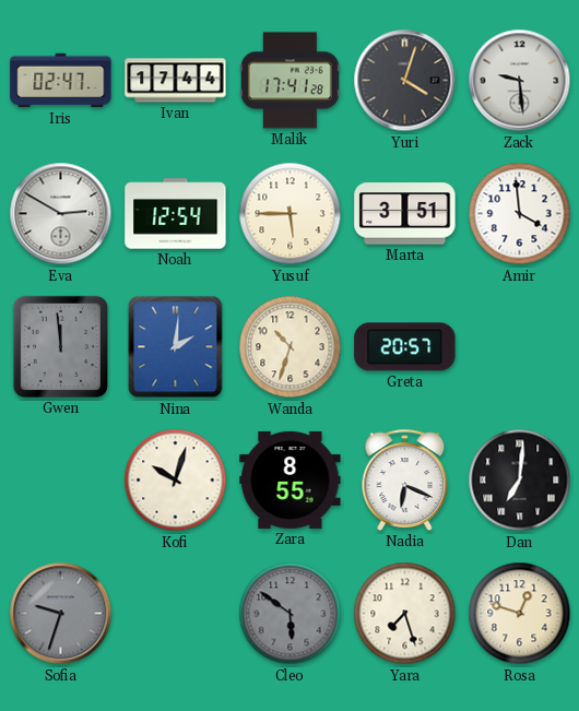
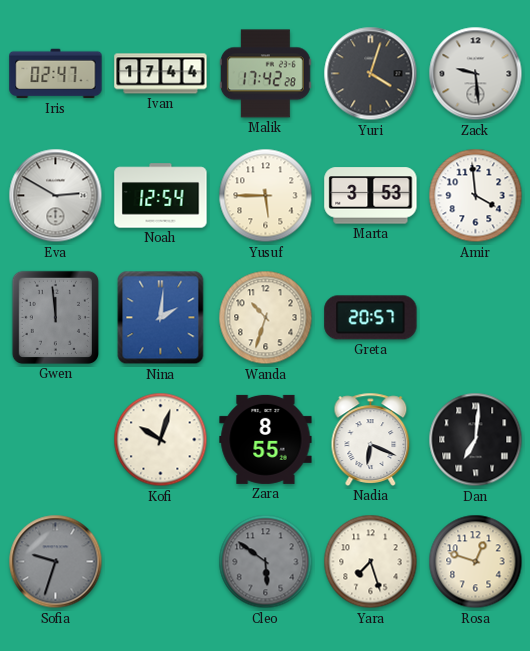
Malik: 17:41 -> 17:42
Marta: 3:51 -> 3:53
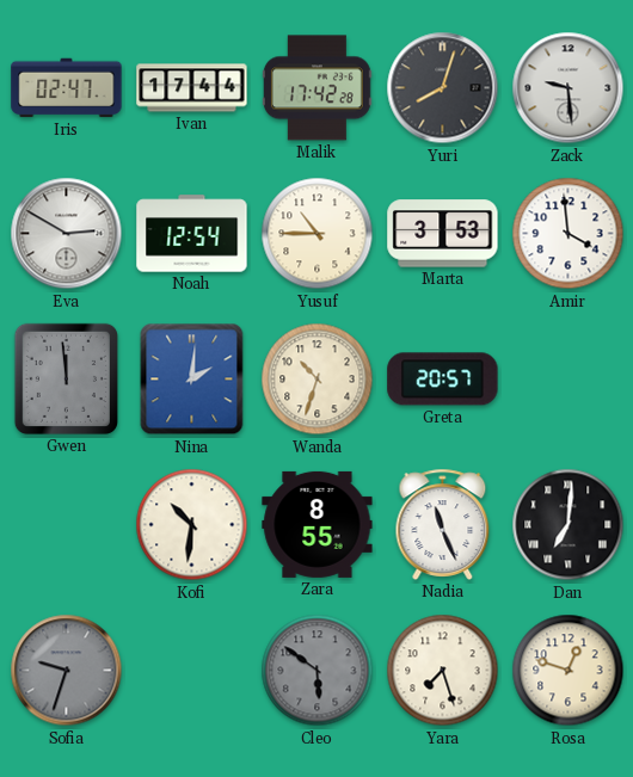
Yuri: 4:03 -> 8:03
Yusuf: 5:45 -> 10:45
Kofi: 10:03 -> 10:31
Nadia: 6:19 -> 11:26
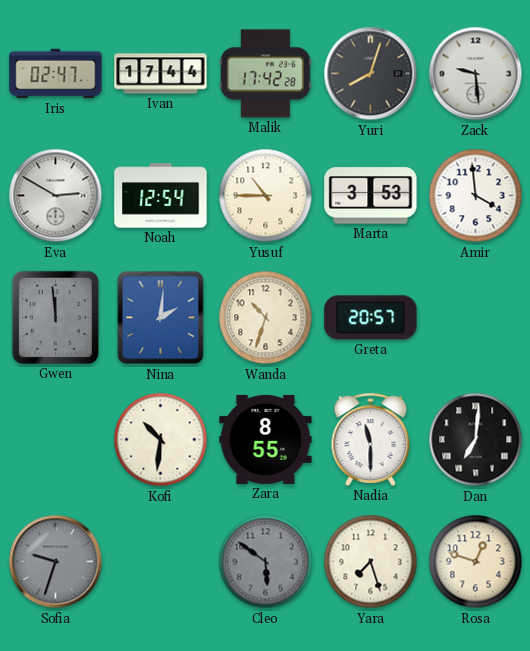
Nadia: 11:26 -> 11:30
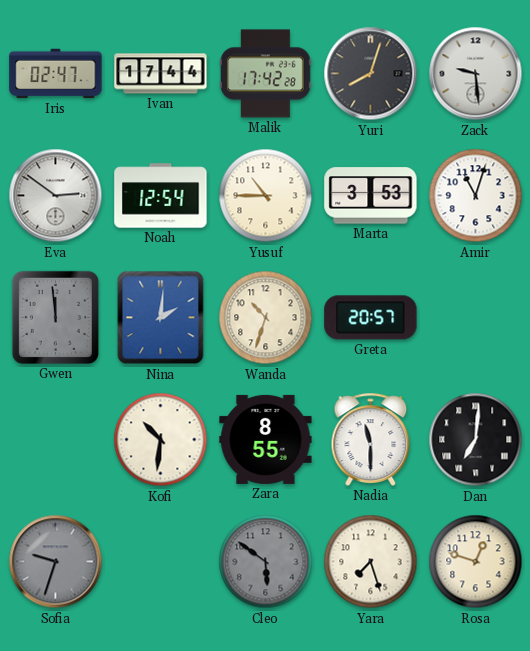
Eva: 2:50 -> 2:51
Amir: 3:59 -> 11:03
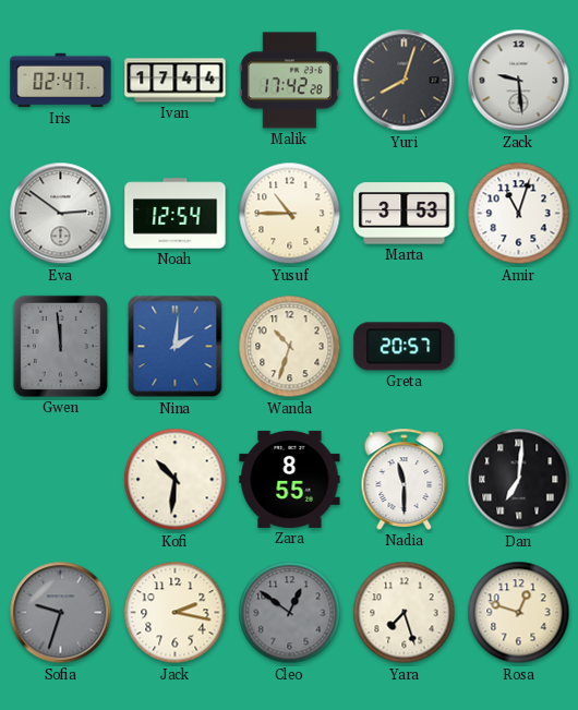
Jack: none -> 2:17
Cleo: 5:51 -> 12:51
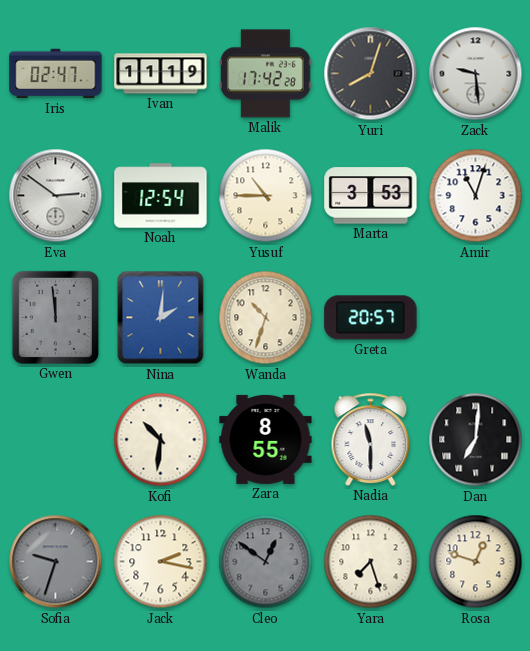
Ivan: 17:44 -> 11:19
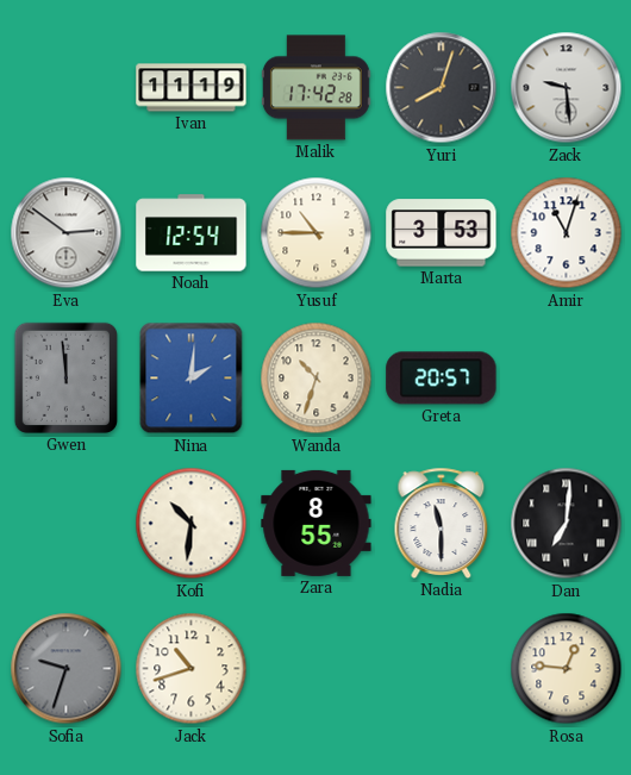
Iris: 02:47 -> none
Jack: 2:17 -> 10:42
Cleo: 12:51 -> none
Yara: 7:27 -> none
Rosa: 12:48 -> 12:46
